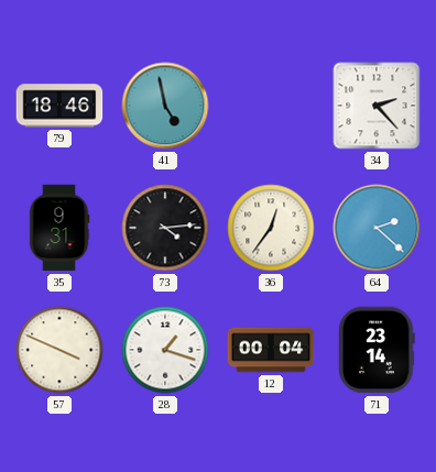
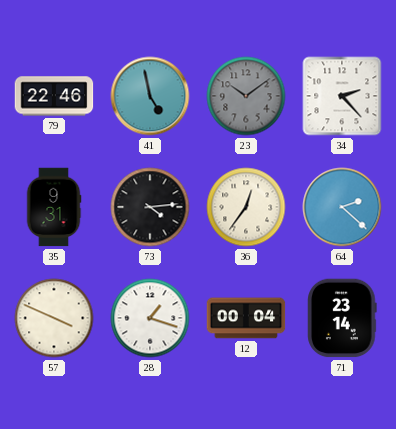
79: 18:46 -> 22:46
23: none -> 10:09
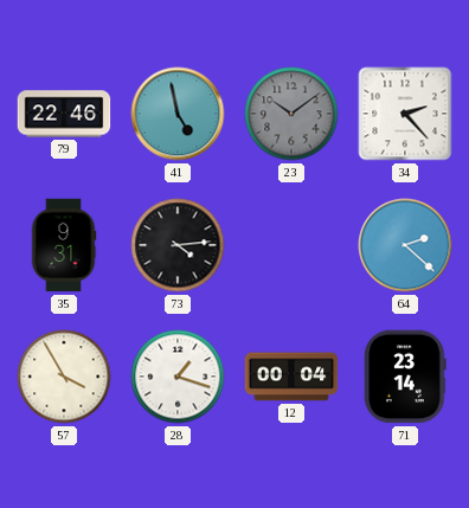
36: 12:36 -> none
57: 3:49 -> 3:55
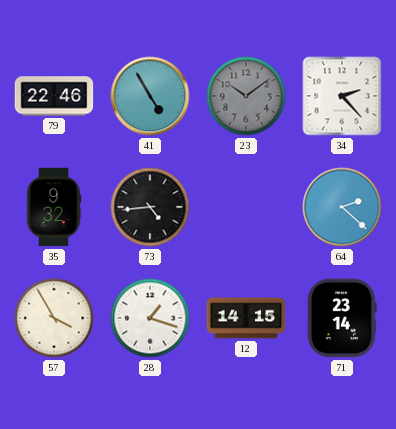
41: 4:58 -> 4:55
35: 9:31 -> 9:32
73: 4:14 -> 4:44
12: 00:04 -> 14:15
